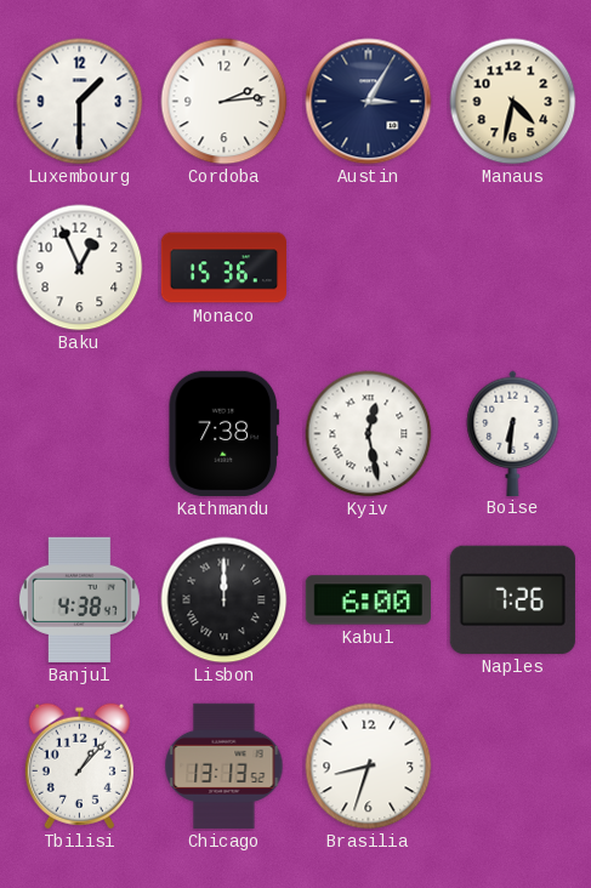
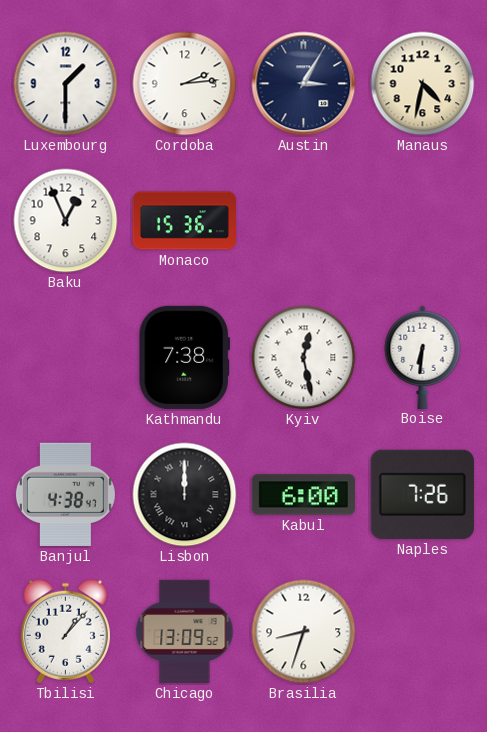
Chicago: 13:13 -> 13:09
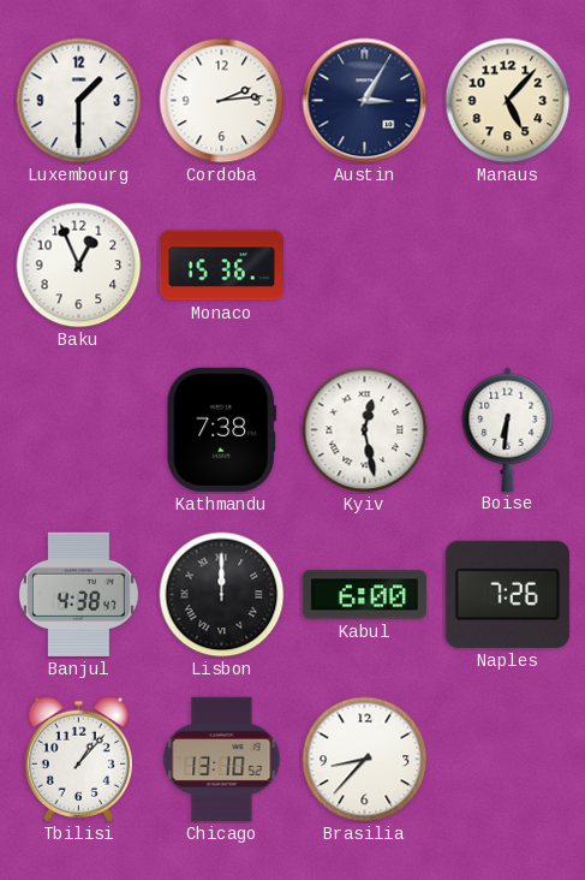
Manaus: 4:32 -> 5:07
Chicago: 13:09 -> 13:10
Brasilia: 8:33 -> 8:37
